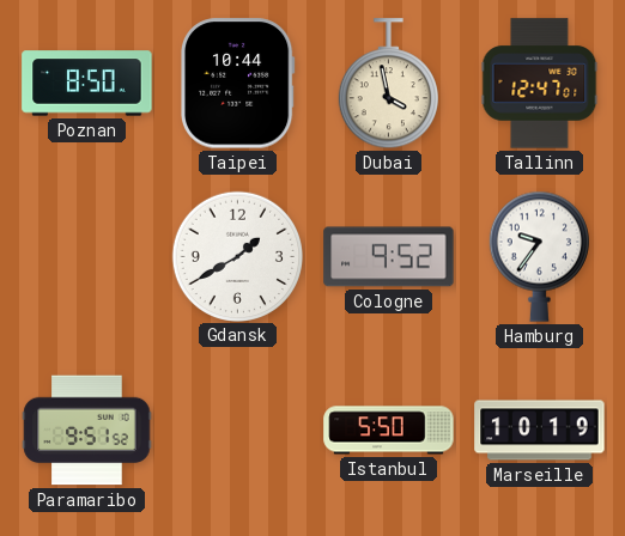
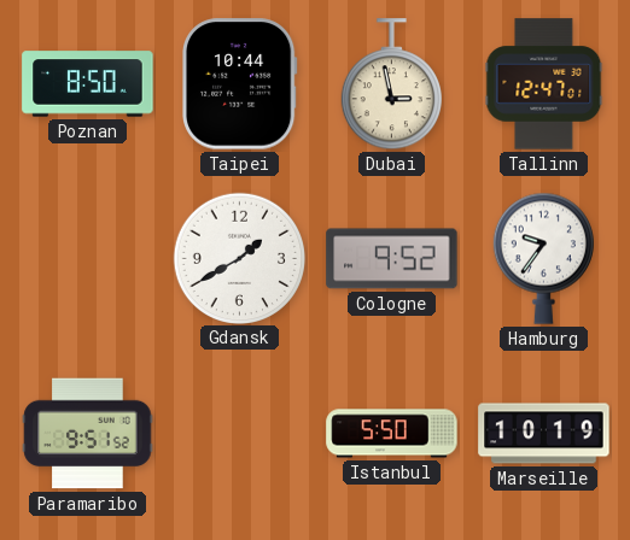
Dubai: 3:58 -> 2:58
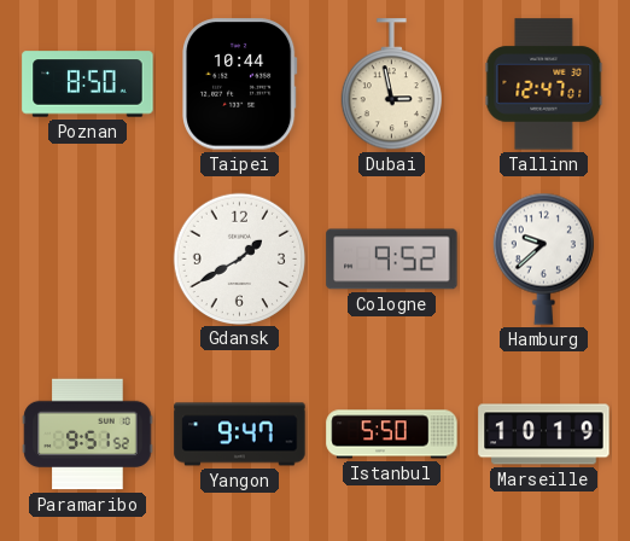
Hamburg: 9:36 -> 9:38
Yangon: none -> 9:47
